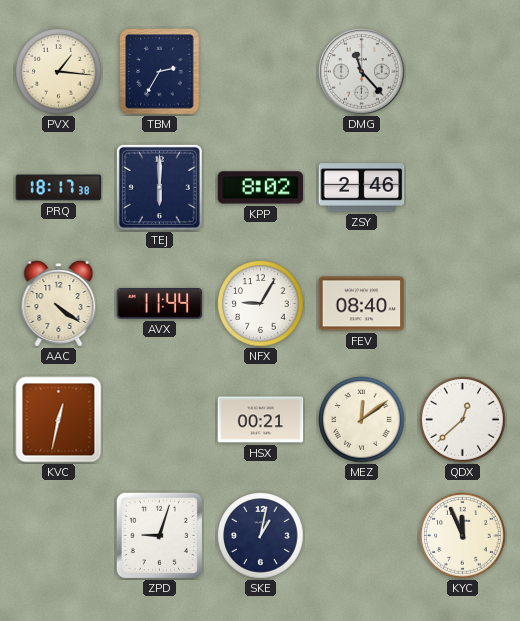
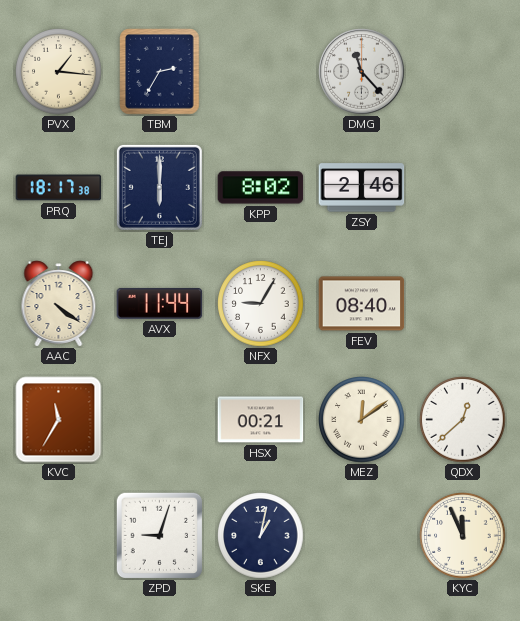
KVC: 12:32 -> 11:35
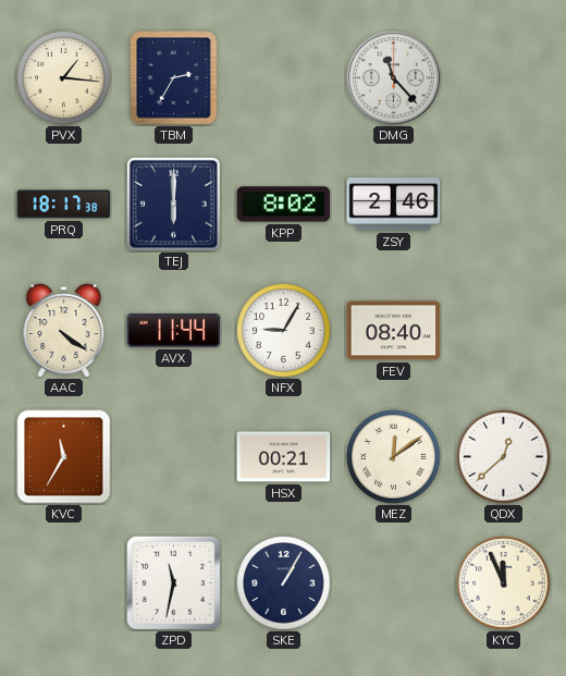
ZPD: 9:03 -> 11:32
SKE: 1:02 -> 1:05
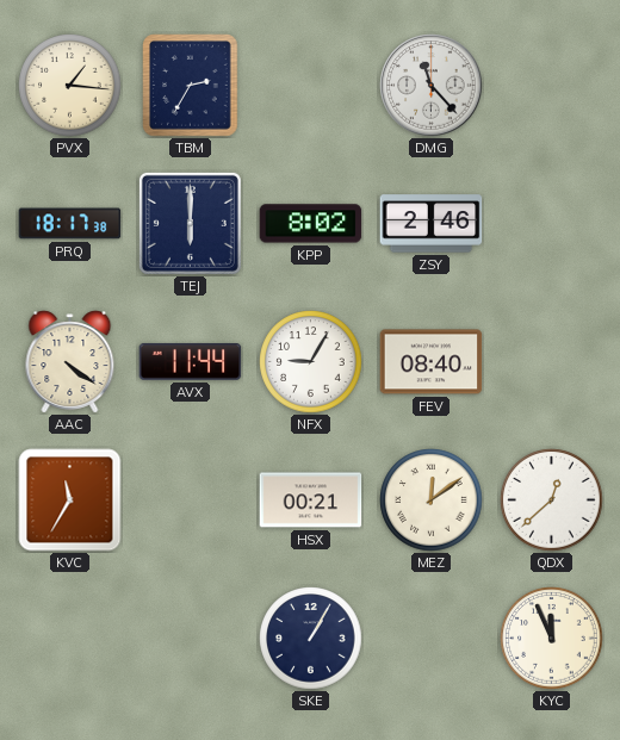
ZPD: 11:32 -> none
